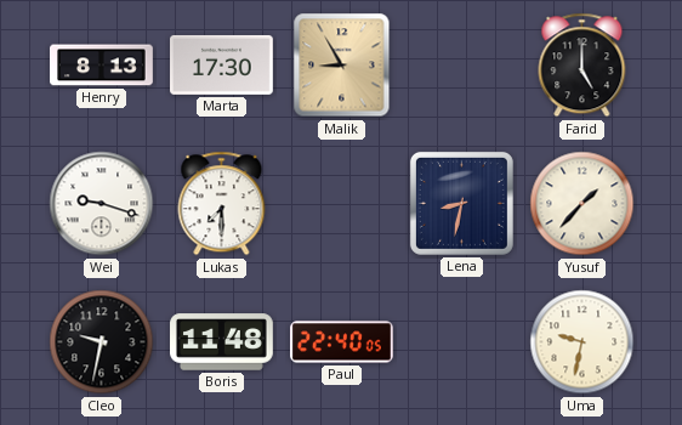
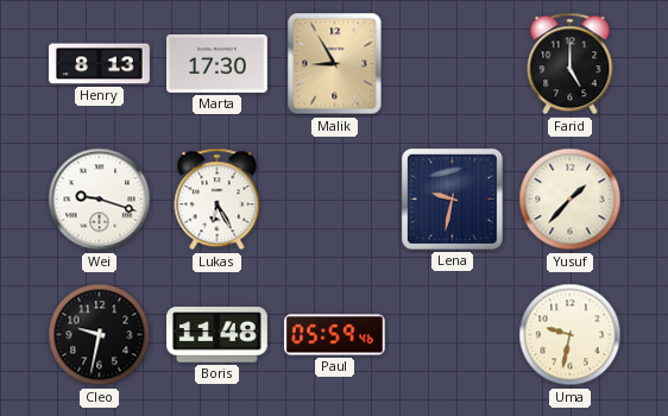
Lukas: 7:30 -> 6:25
Lena: 8:32 -> 9:32
Paul: 22:40 -> 05:59
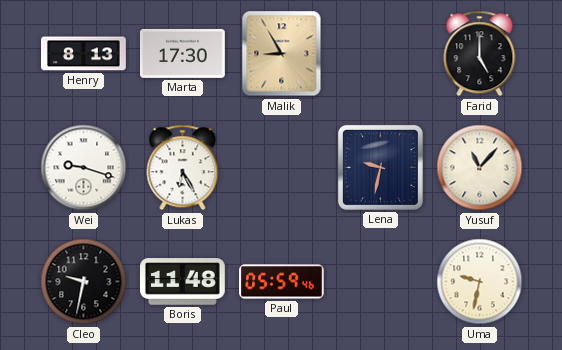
Yusuf: 1:37 -> 11:07
